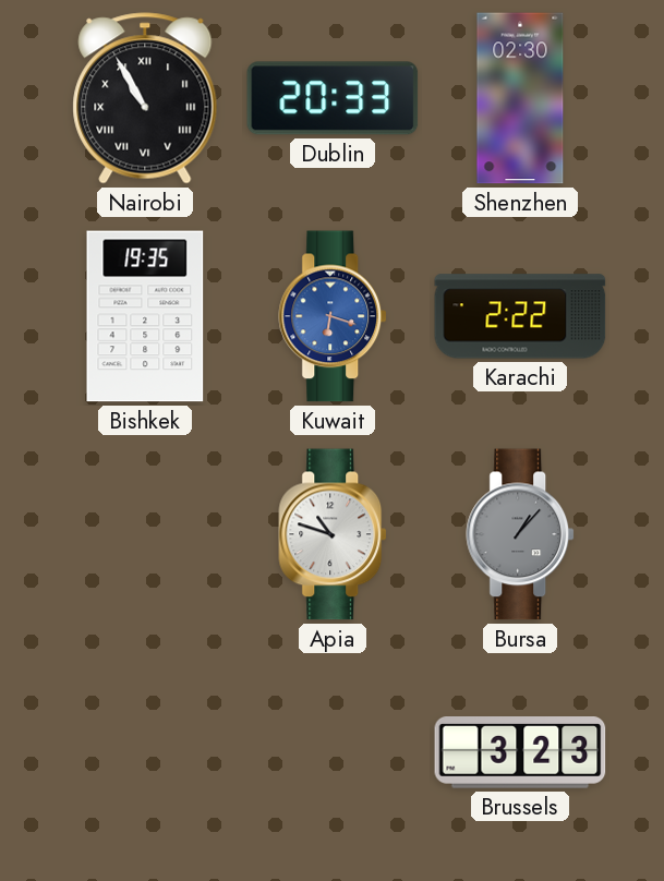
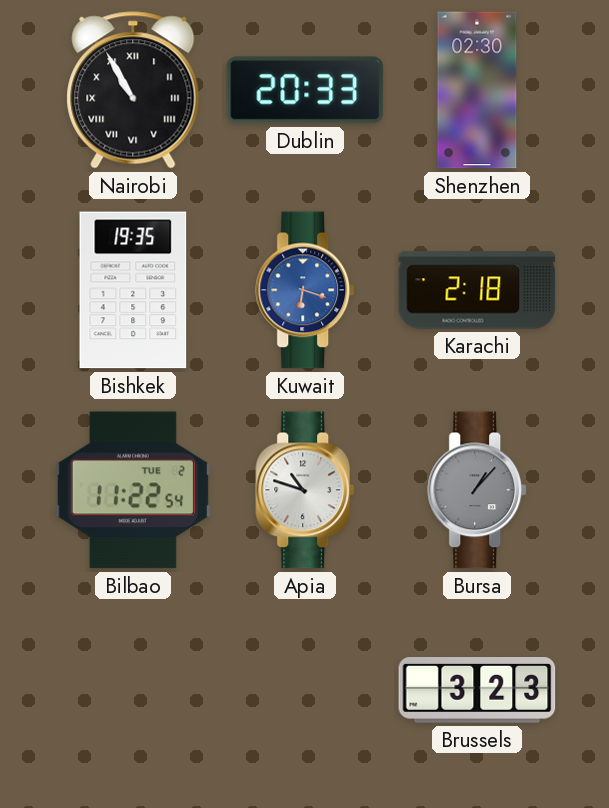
Karachi: 2:22 -> 2:18
Bilbao: none -> 11:22
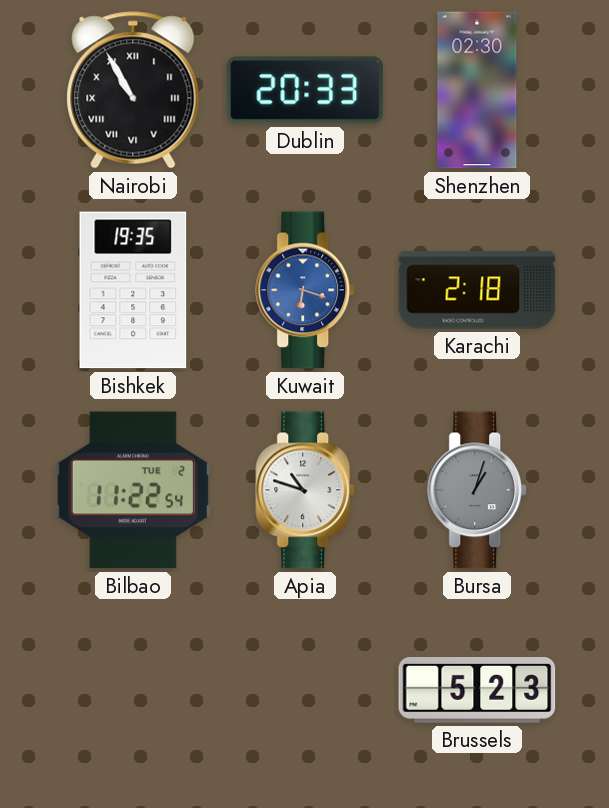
Bursa: 1:07 -> 1:03
Brussels: 3:23 -> 5:23
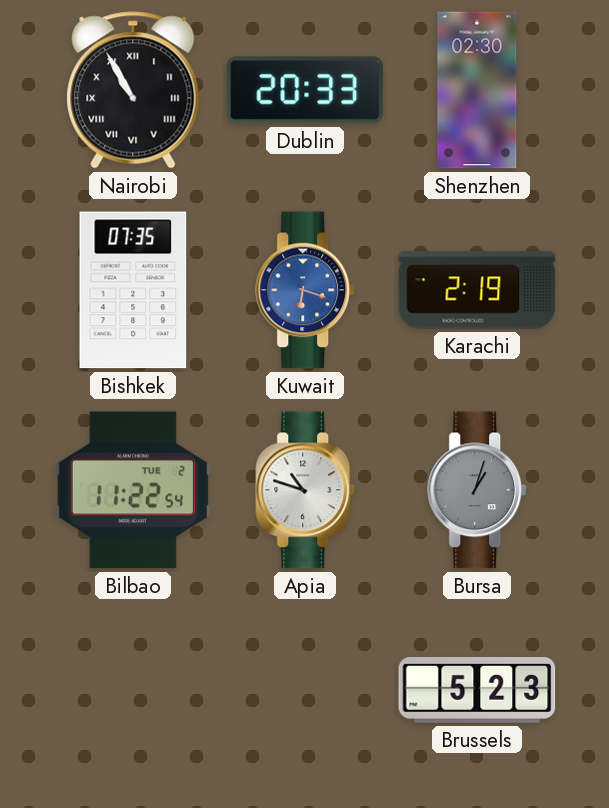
Bishkek: 19:35 -> 07:35
Karachi: 2:18 -> 2:19
